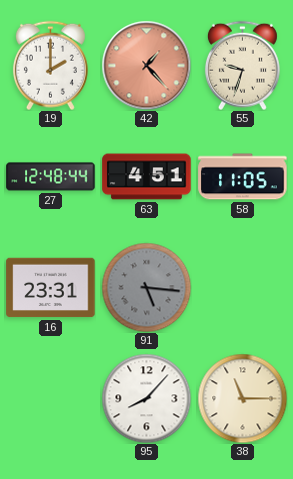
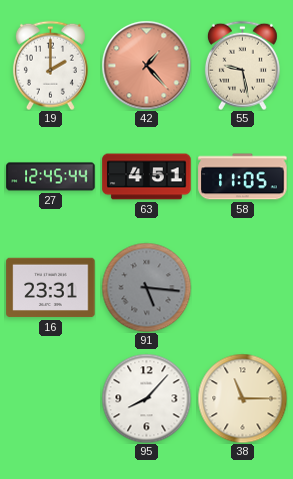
55: 9:33 -> 9:28
27: 12:48 -> 12:45
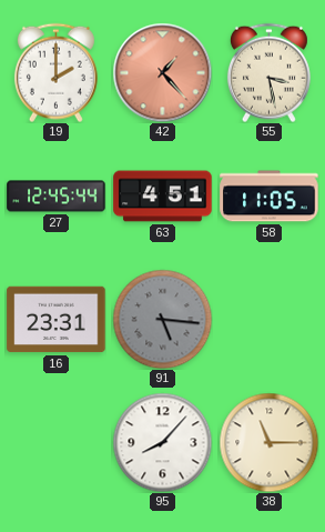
55: 9:28 -> 3:28
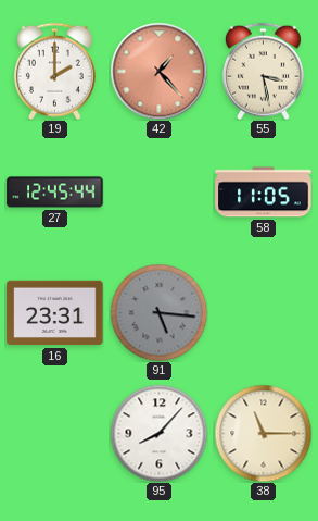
63: 4:51 -> none
